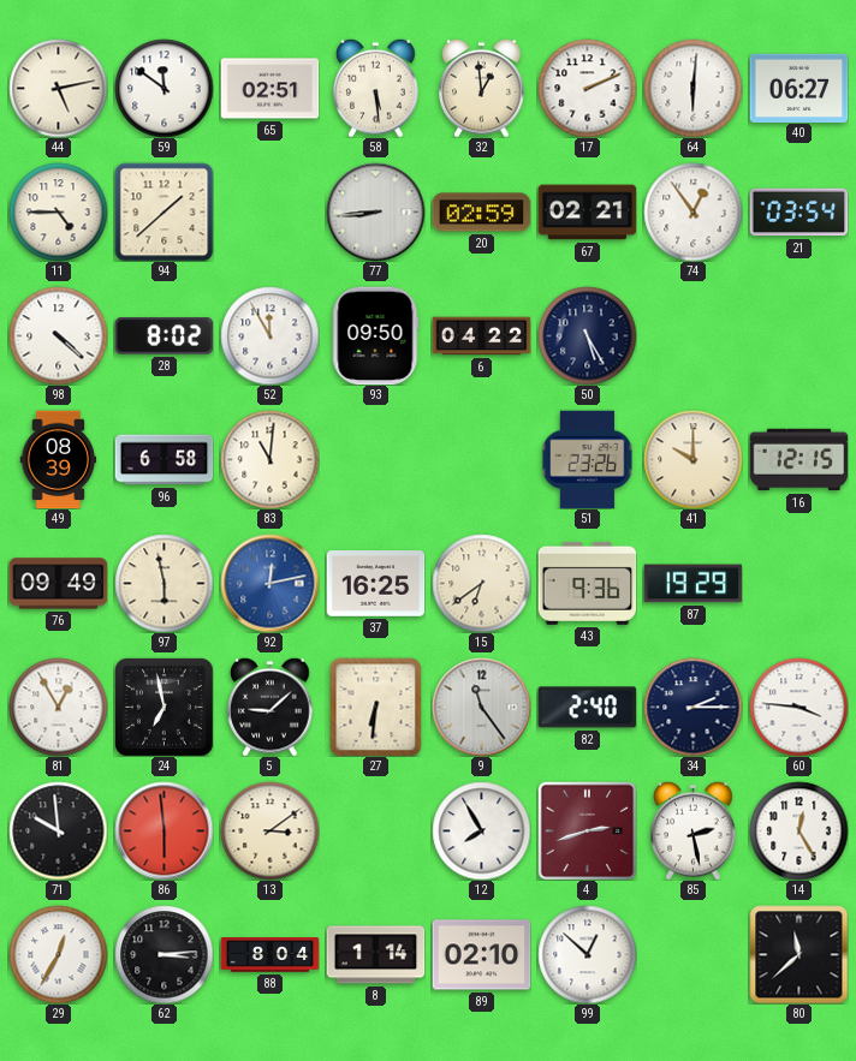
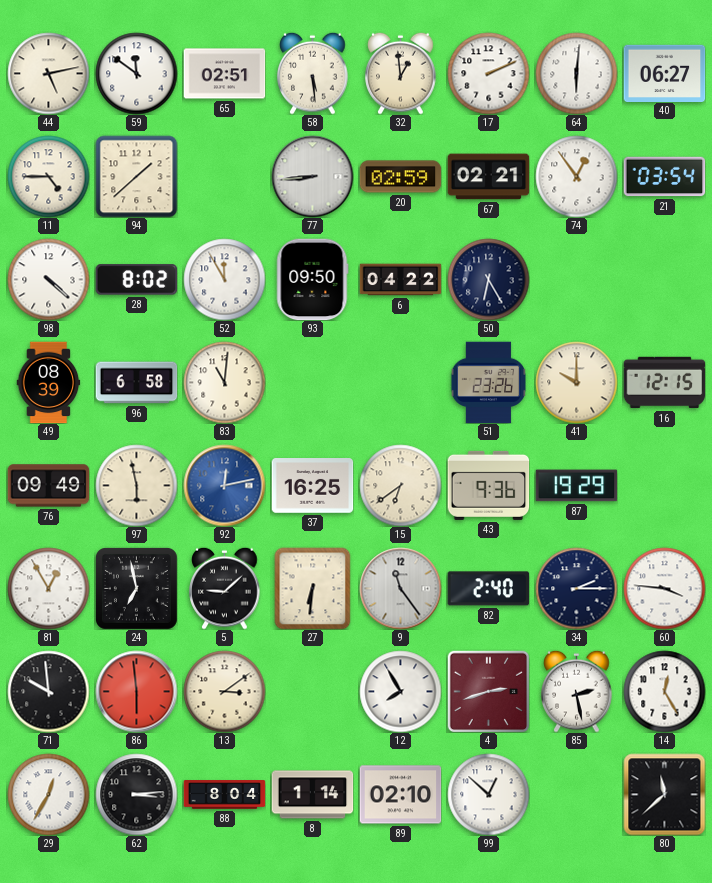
50: 5:25 -> 6:25
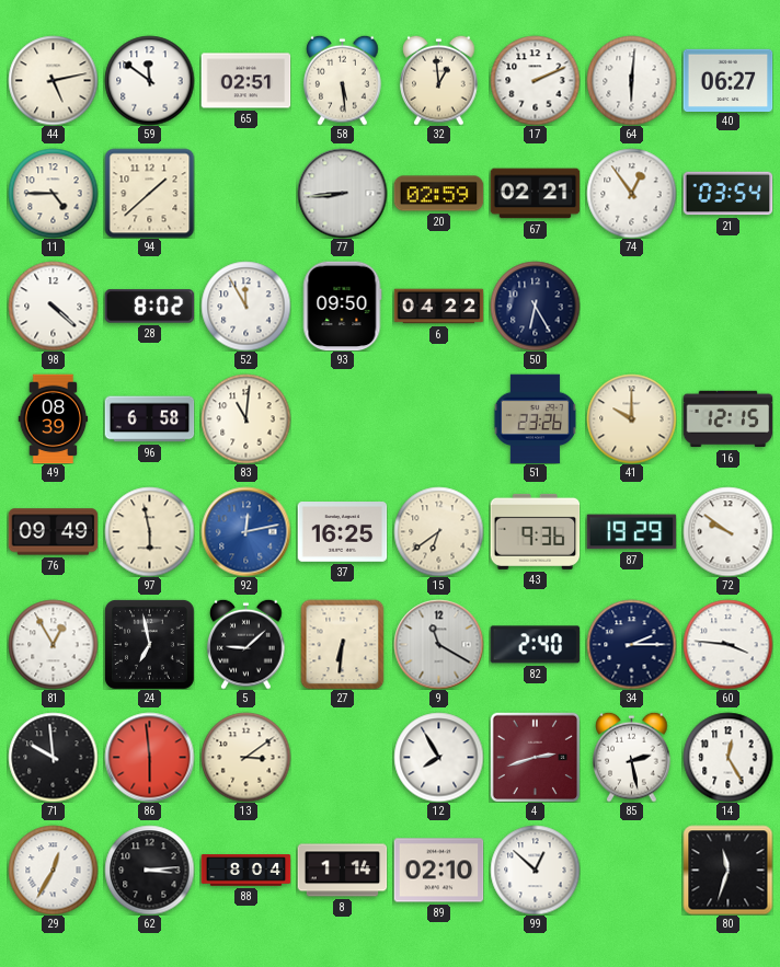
72: none -> 9:51
9: 11:24 -> 11:20
80: 11:38 -> 11:33
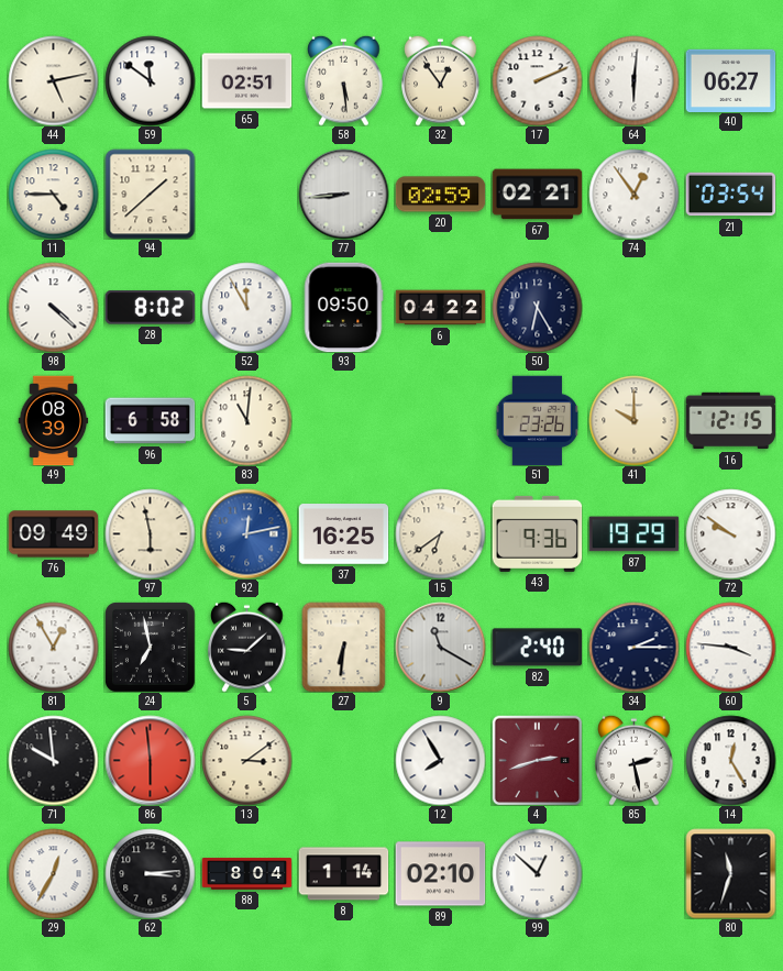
32: 12:59 -> 12:54
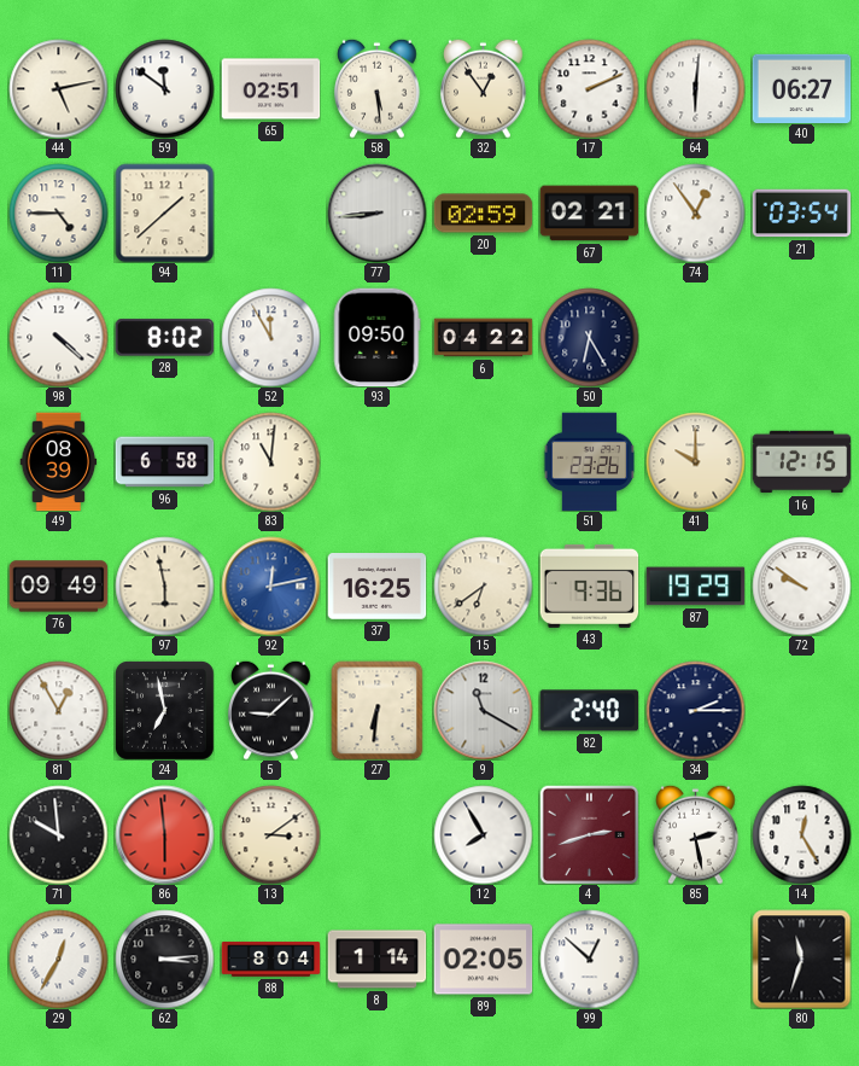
60: 3:46 -> none
89: 02:10 -> 02:05
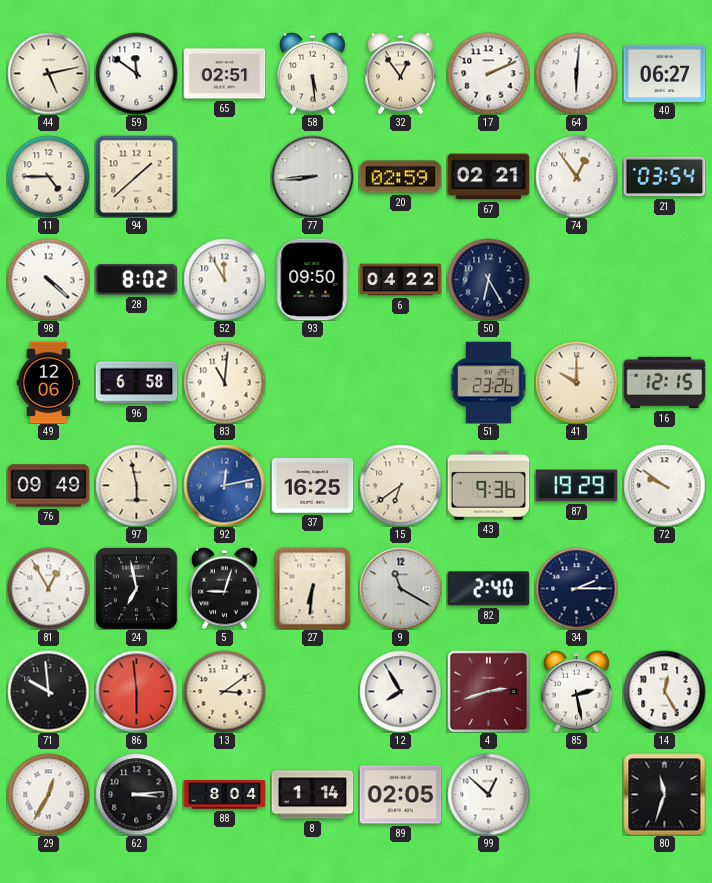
49: 08:39 -> 12:06
5: 9:08 -> 9:03
